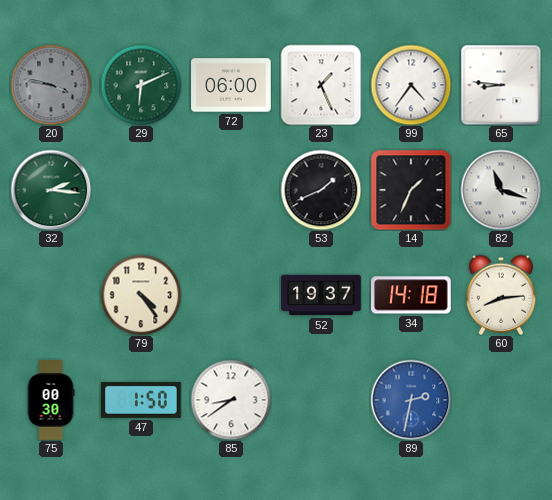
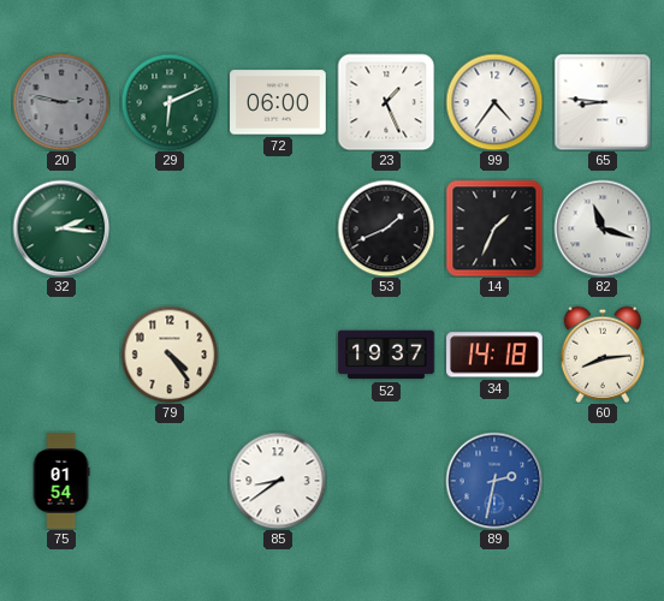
20: 3:47 -> 2:47
75: 00:30 -> 01:54
47: 1:50 -> none
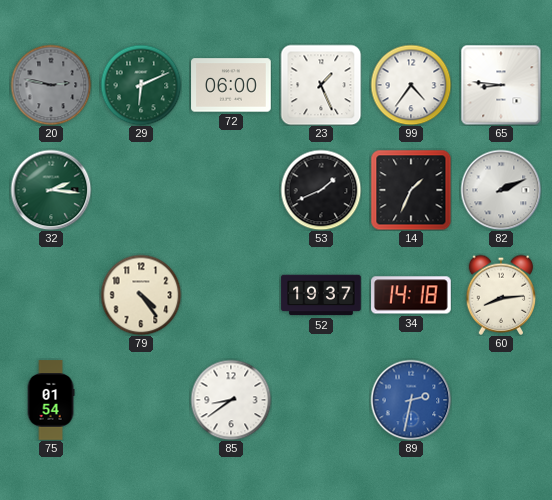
82: 11:18 -> 2:11
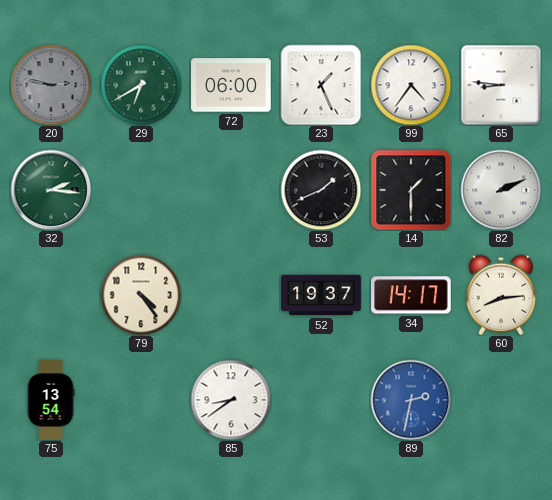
29: 6:11 -> 6:40
14: 1:34 -> 1:30
34: 14:18 -> 14:17
75: 01:54 -> 13:54
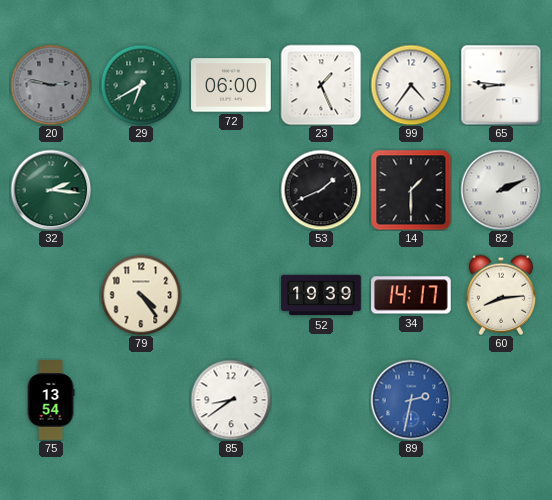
52: 19:37 -> 19:39
